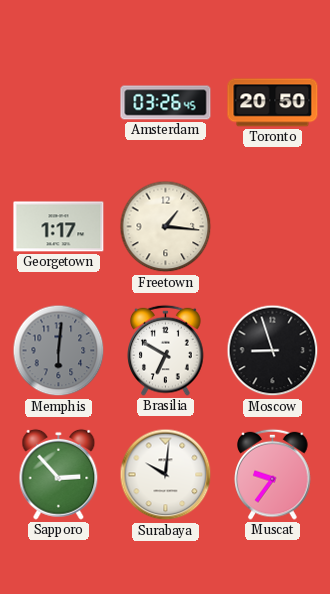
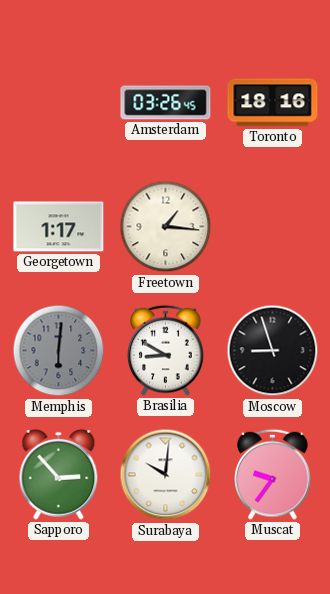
Toronto: 20:50 -> 18:16
Brasilia: 6:50 -> 8:50
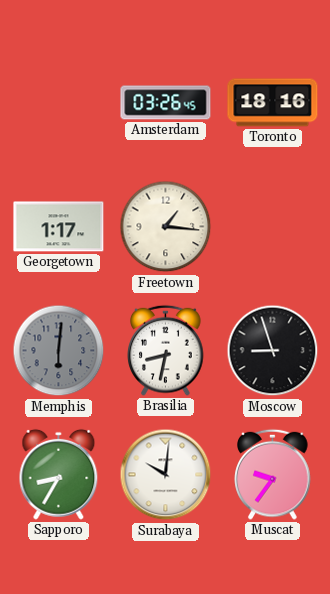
Brasilia: 8:50 -> 8:32
Sapporo: 2:53 -> 8:35
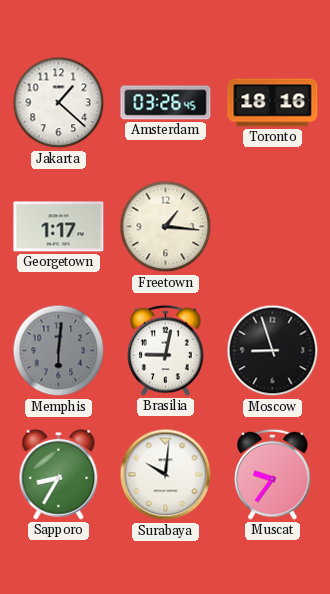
Jakarta: none -> 1:22
Brasilia: 8:32 -> 9:02
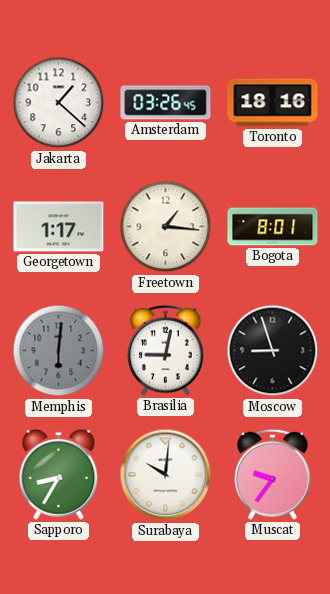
Bogota: none -> 8:01
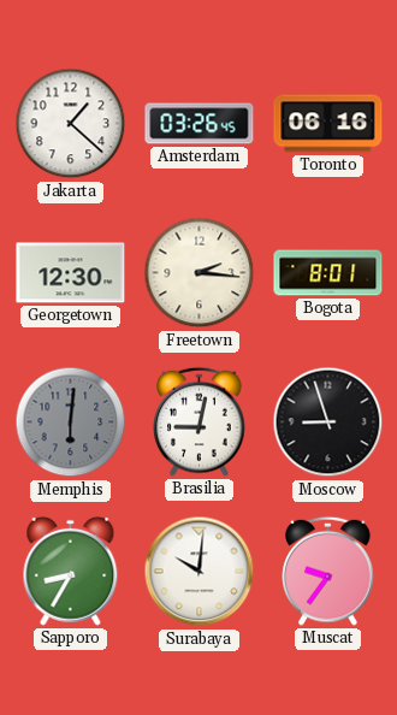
Toronto: 18:16 -> 06:16
Georgetown: 1:17 -> 12:30
Freetown: 1:16 -> 2:16
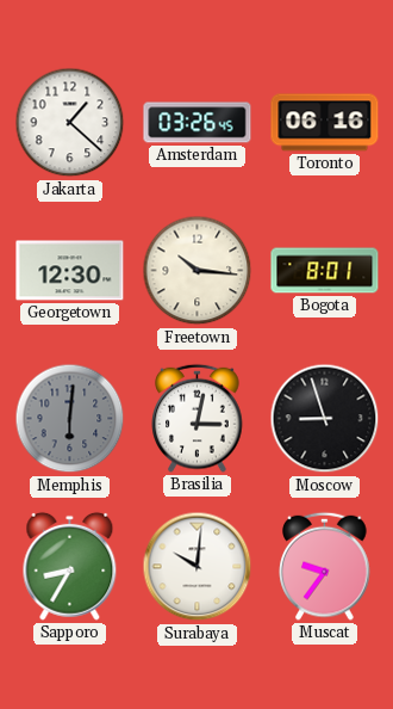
Freetown: 2:16 -> 10:16
Brasilia: 9:02 -> 3:02
